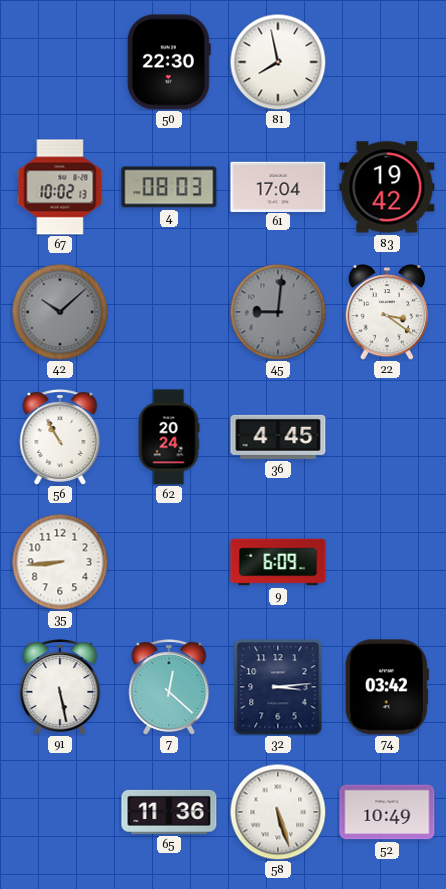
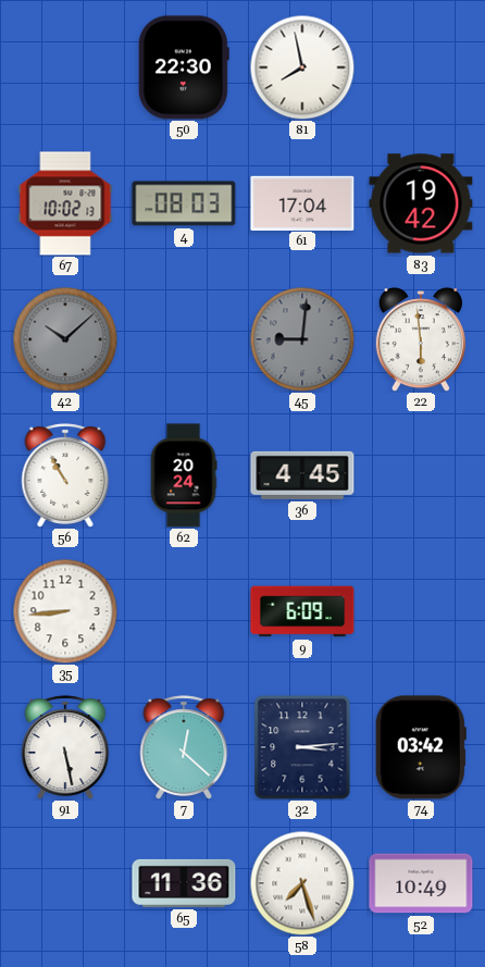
22: 3:21 -> 5:59
58: 5:27 -> 7:27
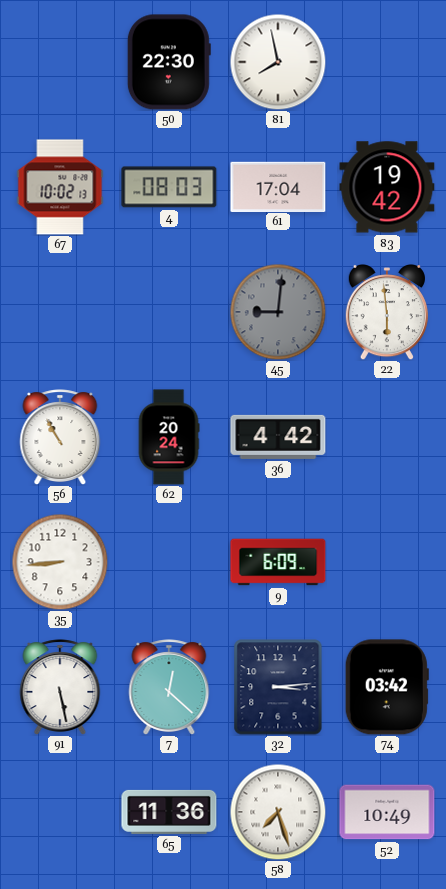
42: 10:08 -> none
36: 4:45 -> 4:42
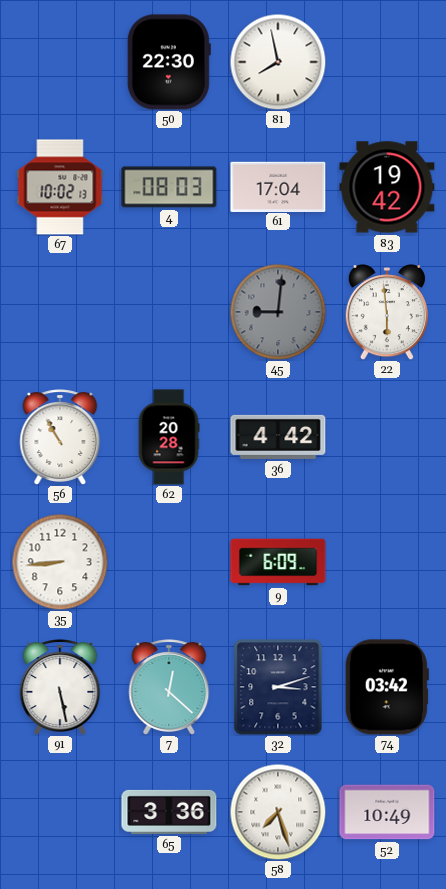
62: 20:24 -> 20:28
32: 3:14 -> 3:12
65: 11:36 -> 3:36
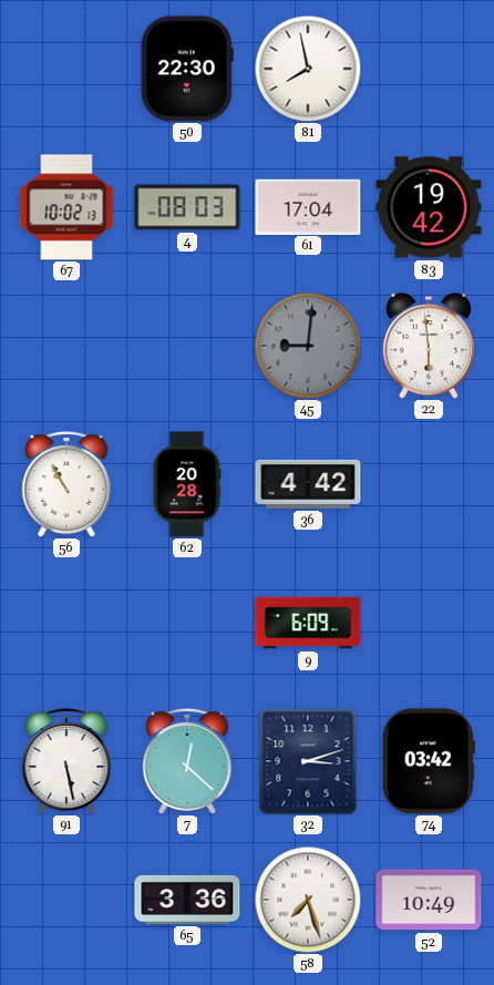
35: 8:44 -> none
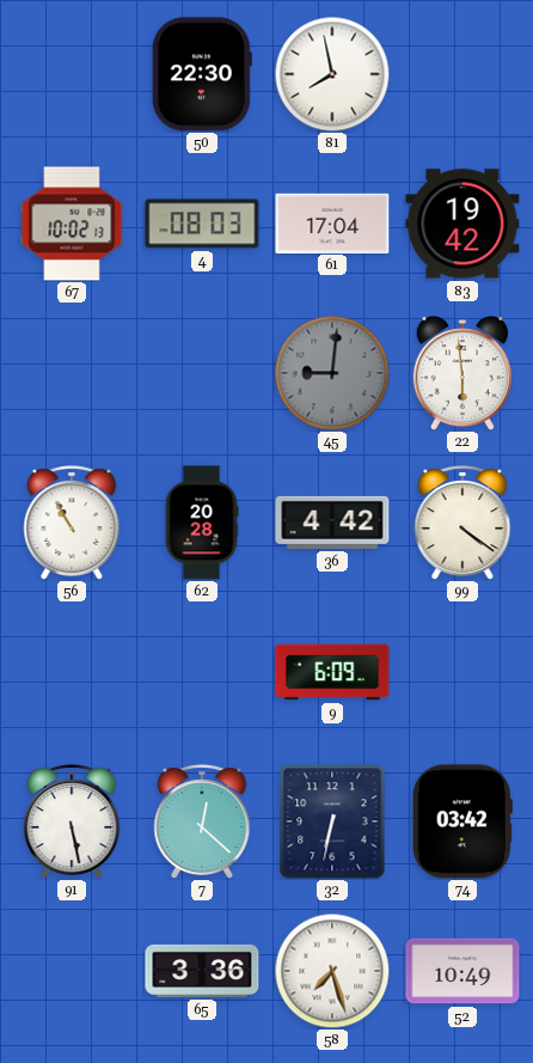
99: none -> 4:21
32: 3:12 -> 6:32
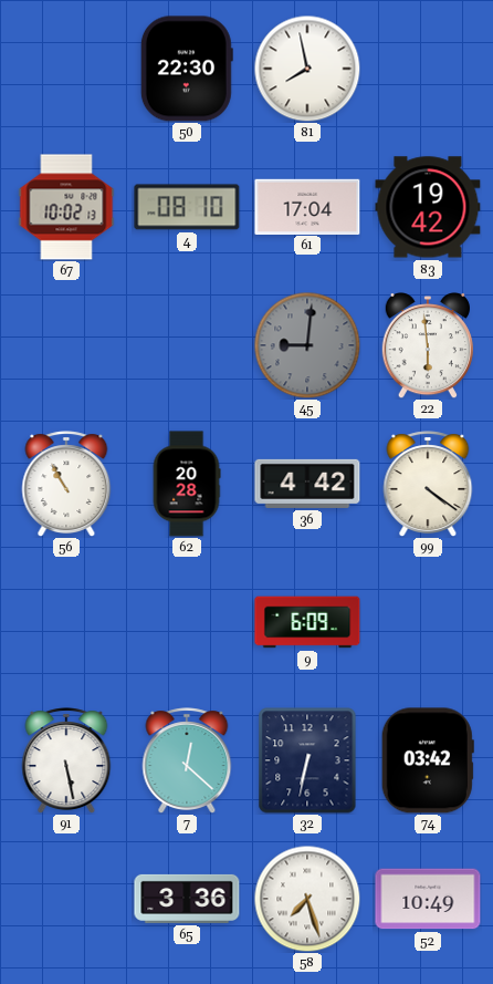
4: 08:03 -> 08:10
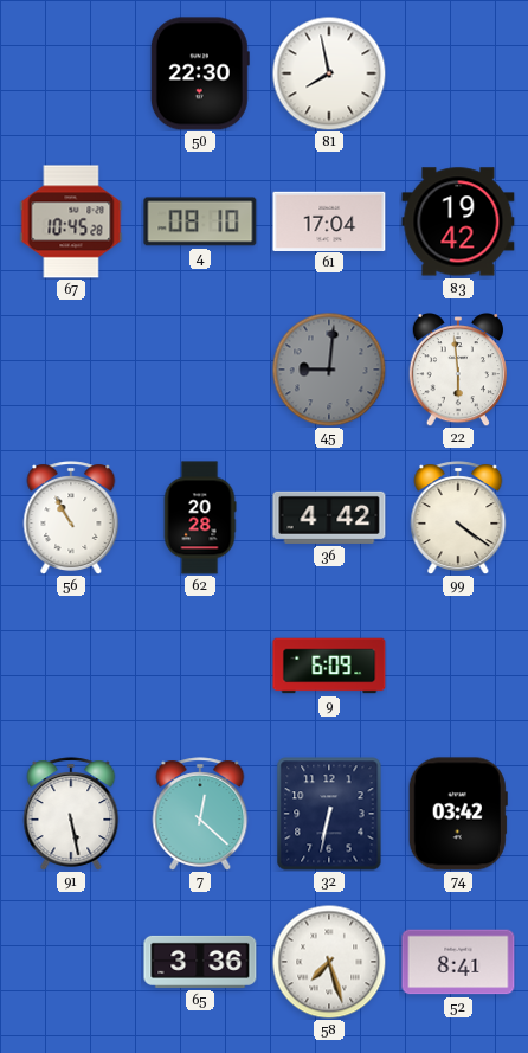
67: 10:02 -> 10:45
52: 10:49 -> 8:41
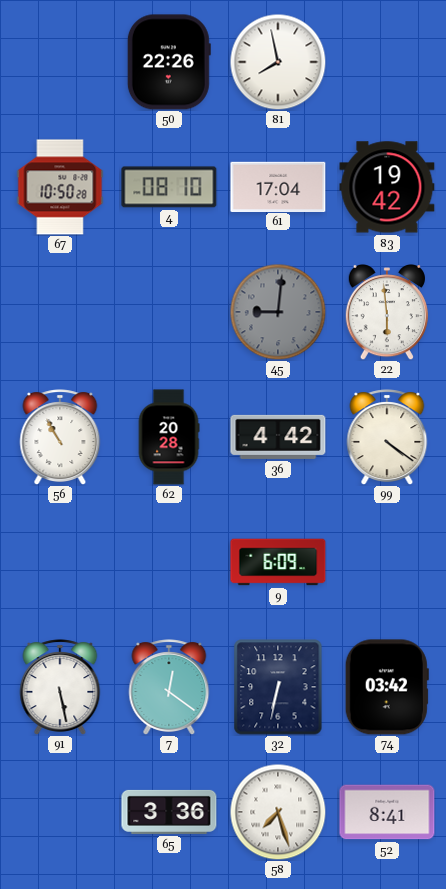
50: 22:30 -> 22:26
67: 10:45 -> 10:50
7: 12:22 -> 12:21
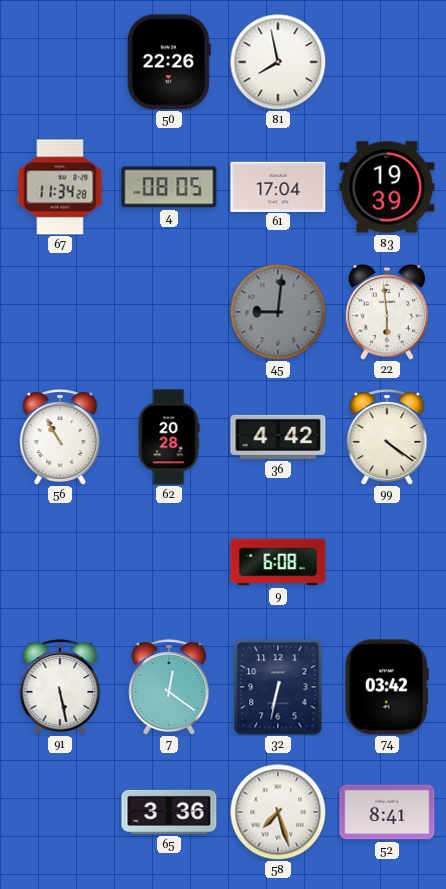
67: 10:50 -> 11:34
4: 08:10 -> 08:05
83: 19:42 -> 19:39
9: 6:09 -> 6:08
